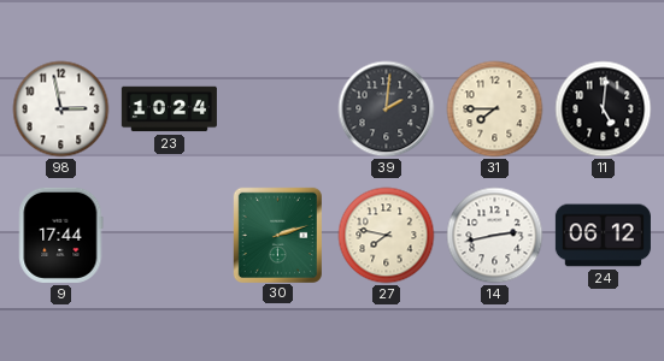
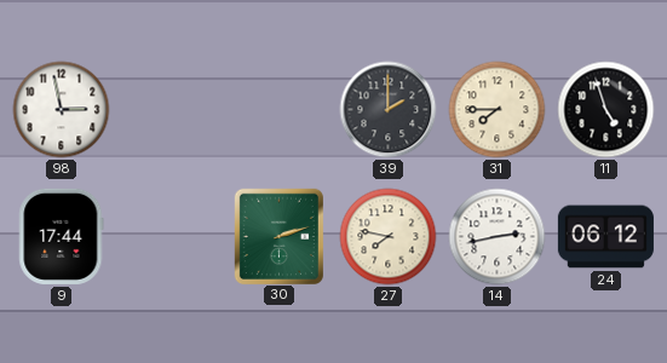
23: 10:24 -> none
39: 2:01 -> 2:00
11: 5:01 -> 4:57
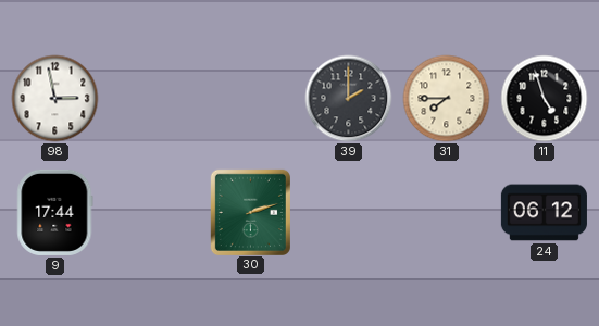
27: 7:47 -> none
14: 2:43 -> none
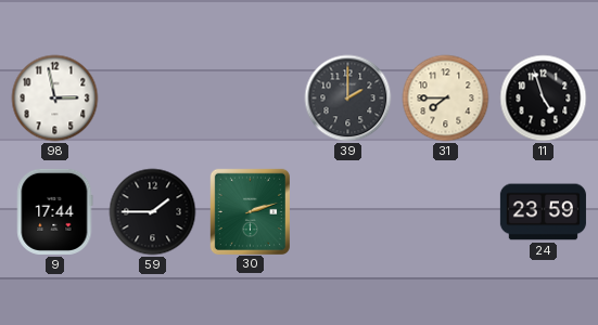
59: none -> 1:45
24: 06:12 -> 23:59
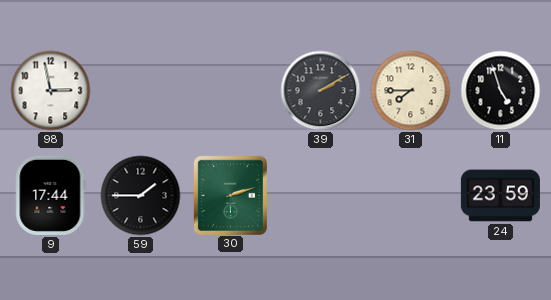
39: 2:00 -> 2:10
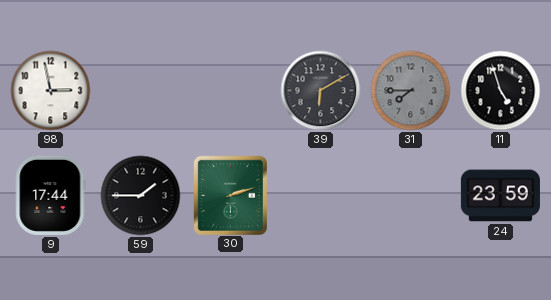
39: 2:10 -> 6:10
31 dial: cream -> grey
